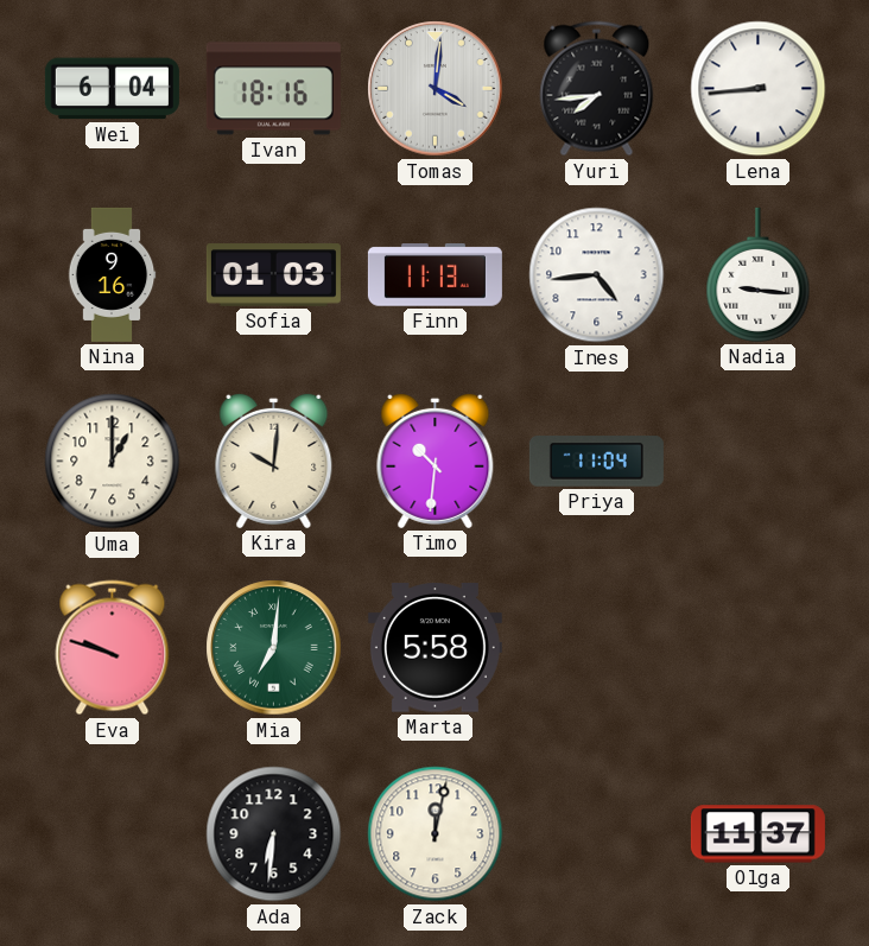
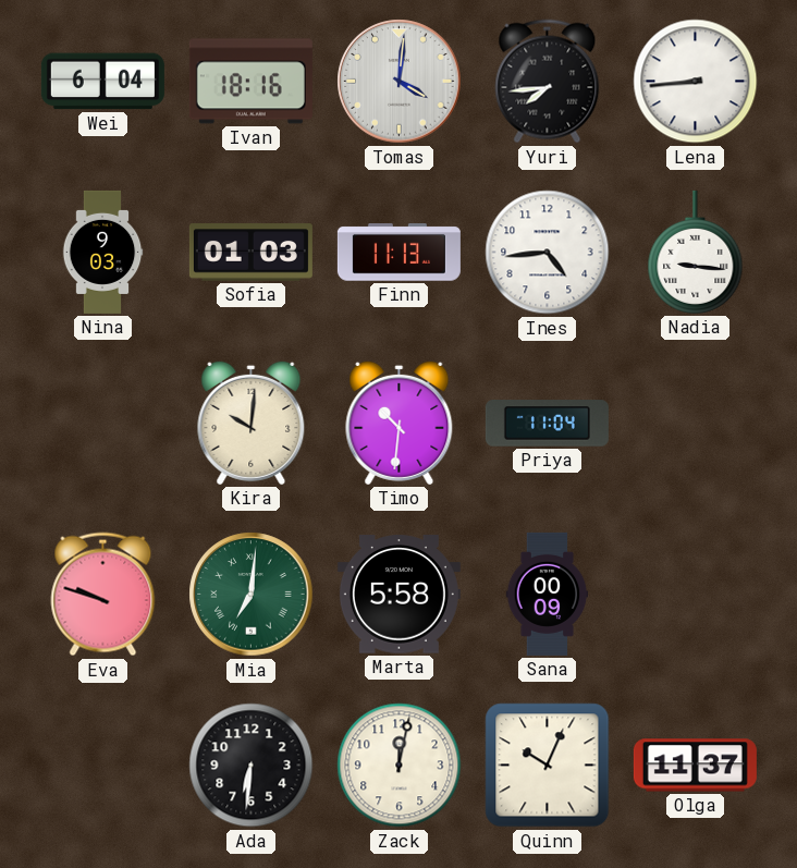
Nina: 9:16 -> 9:03
Uma: 1:00 -> none
Sana: none -> 00:09
Quinn: none -> 10:04
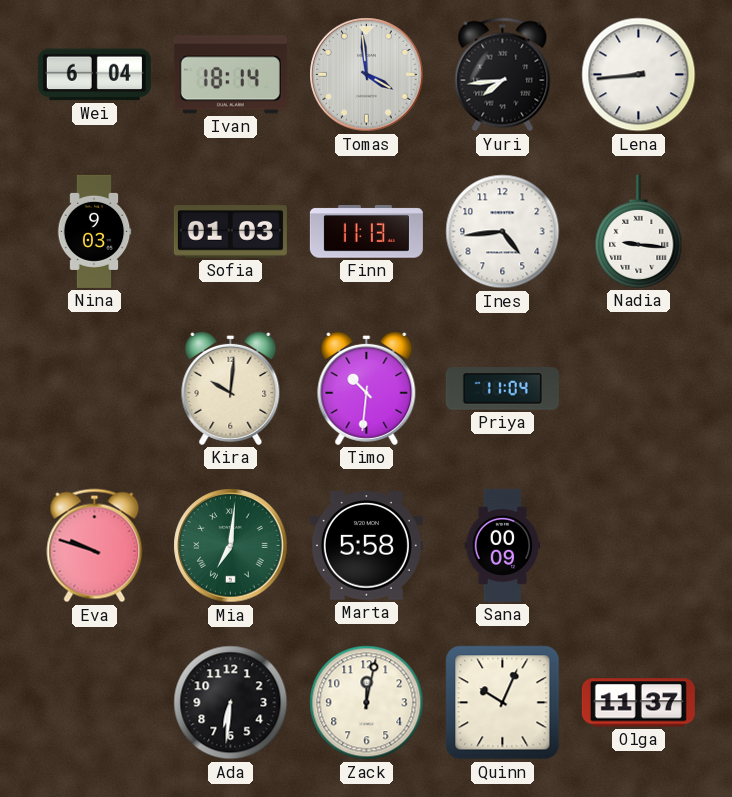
Ivan: 18:16 -> 18:14
Tomas: 4:01 -> 3:59
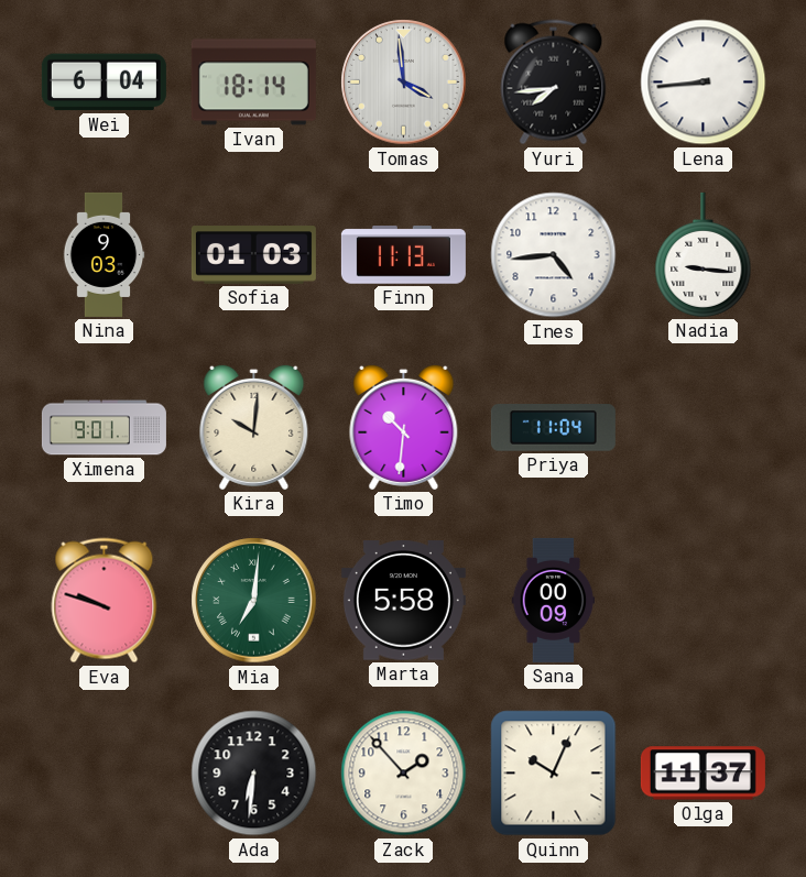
Ximena: none -> 9:01
Zack: 12:02 -> 1:53
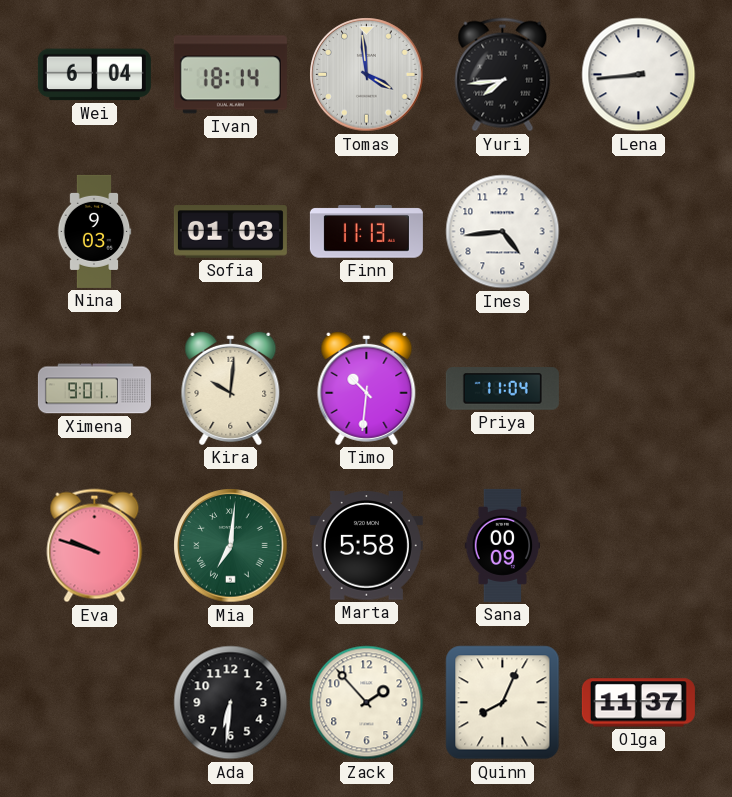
Nadia: 9:16 -> none
Quinn: 10:04 -> 8:04
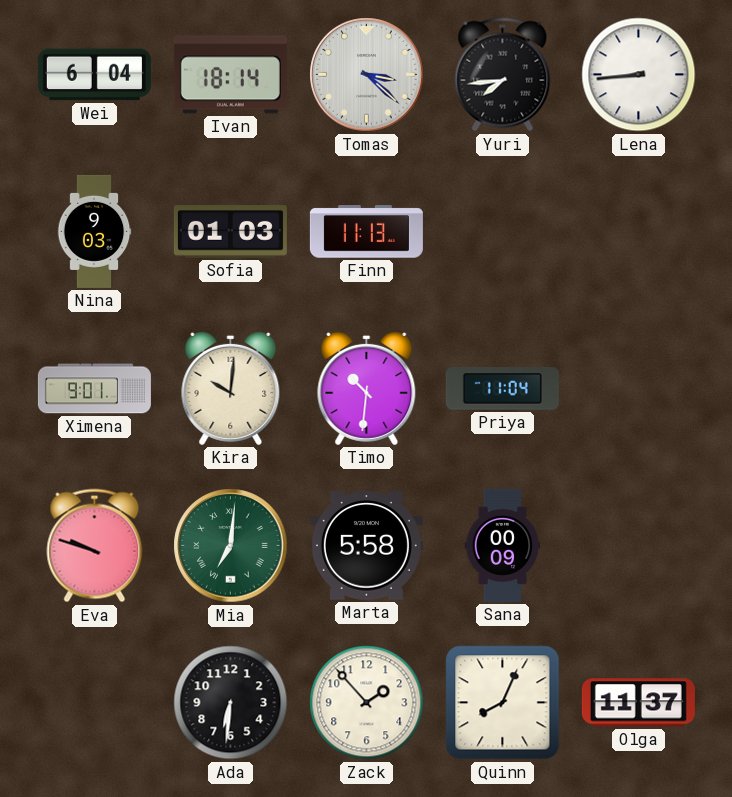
Tomas: 3:59 -> 3:22
Ines: 4:44 -> none
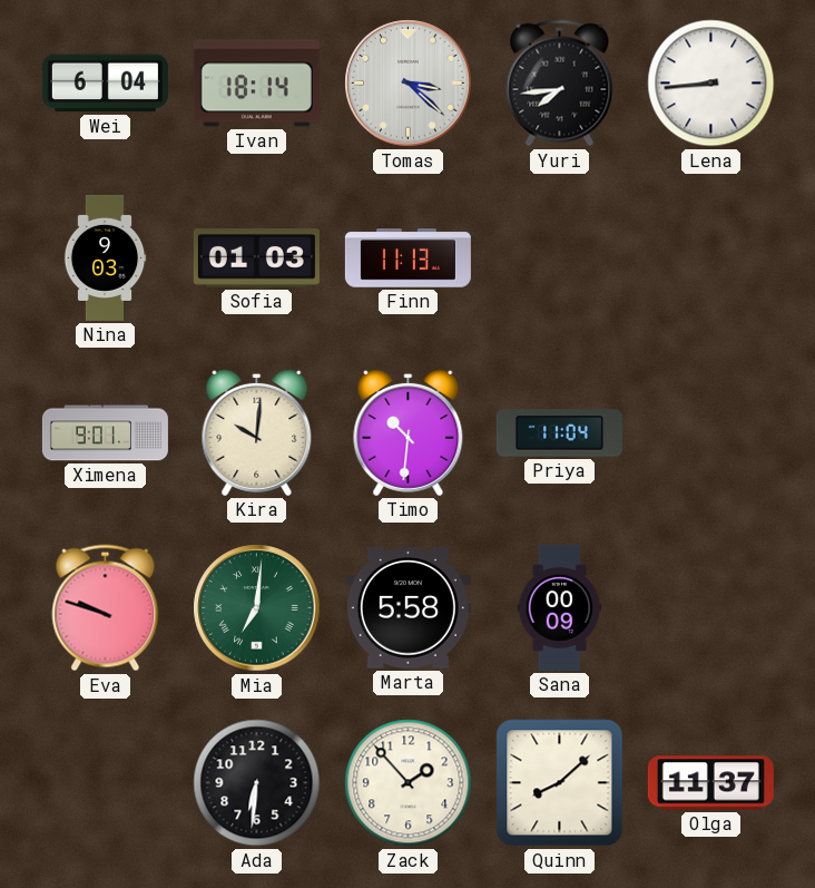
Quinn: 8:04 -> 8:08
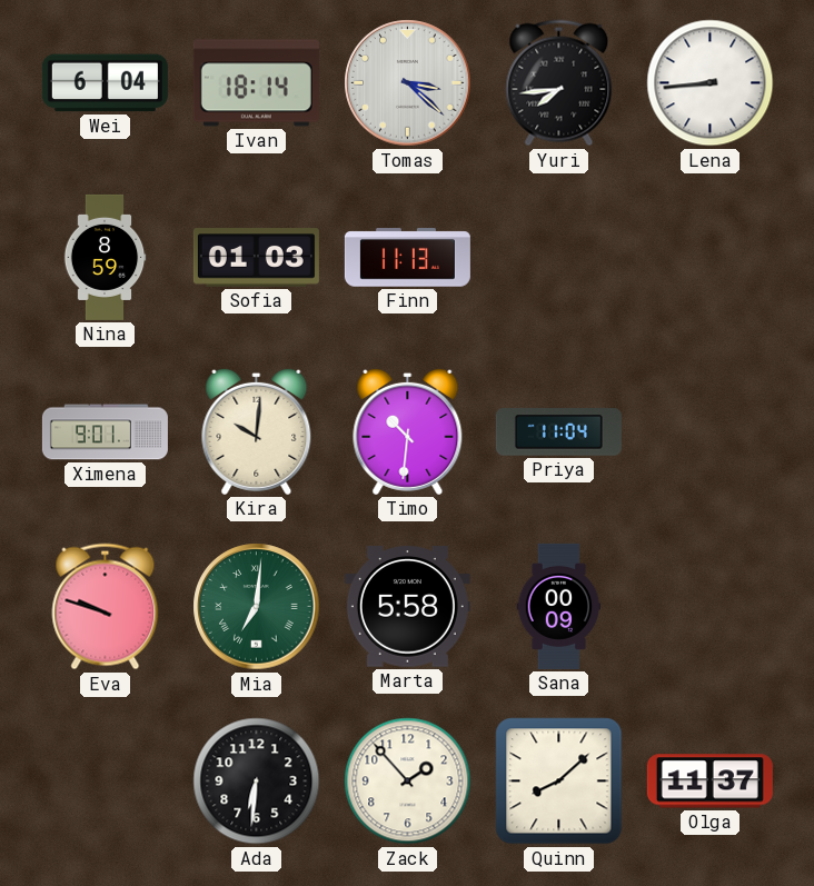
Nina: 9:03 -> 8:59
